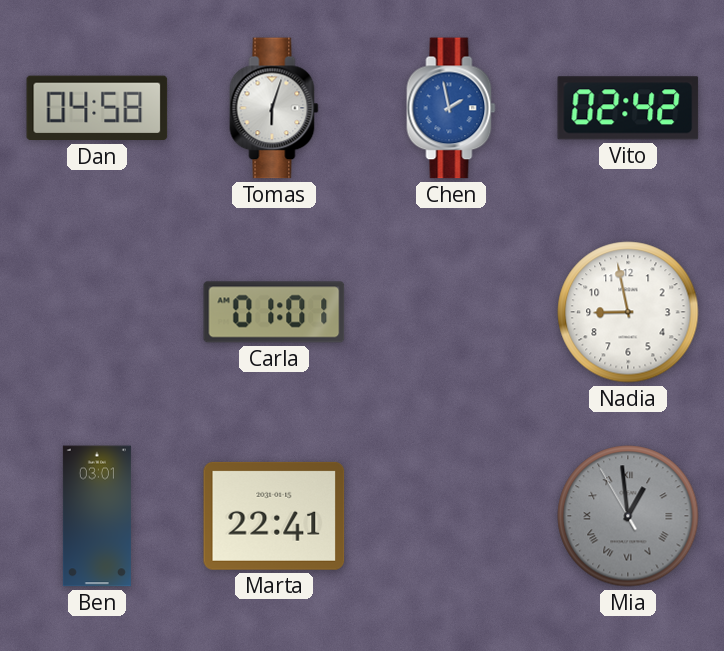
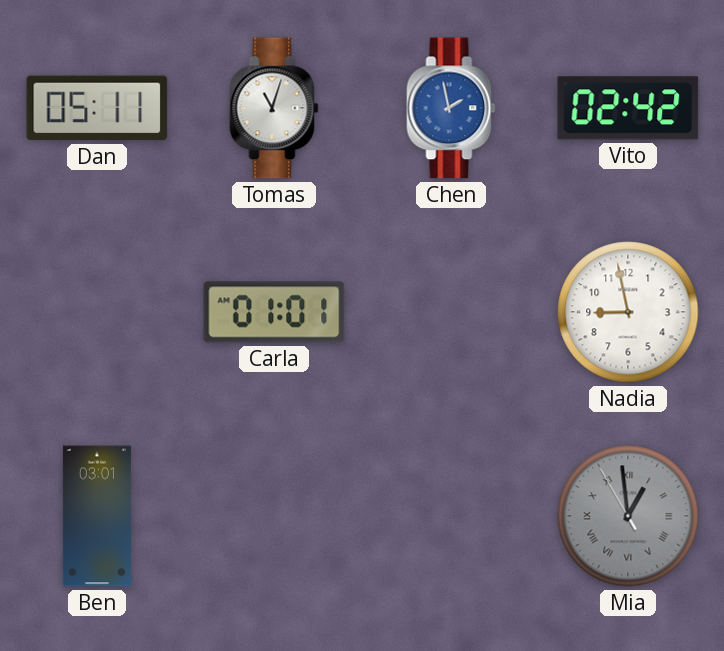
Dan: 04:58 -> 05:11
Tomas: 6:03 -> 11:03
Marta: 22:41 -> none
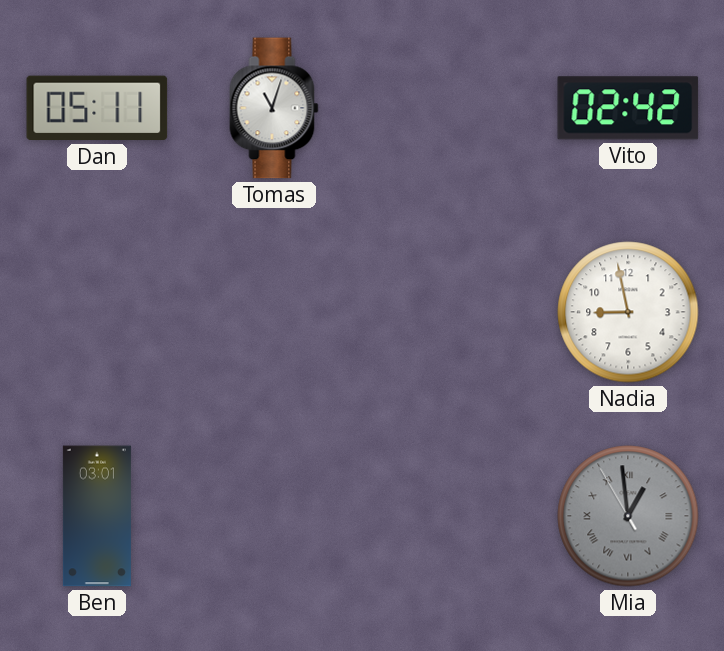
Chen: 1:58 -> none
Carla: 01:01 -> none
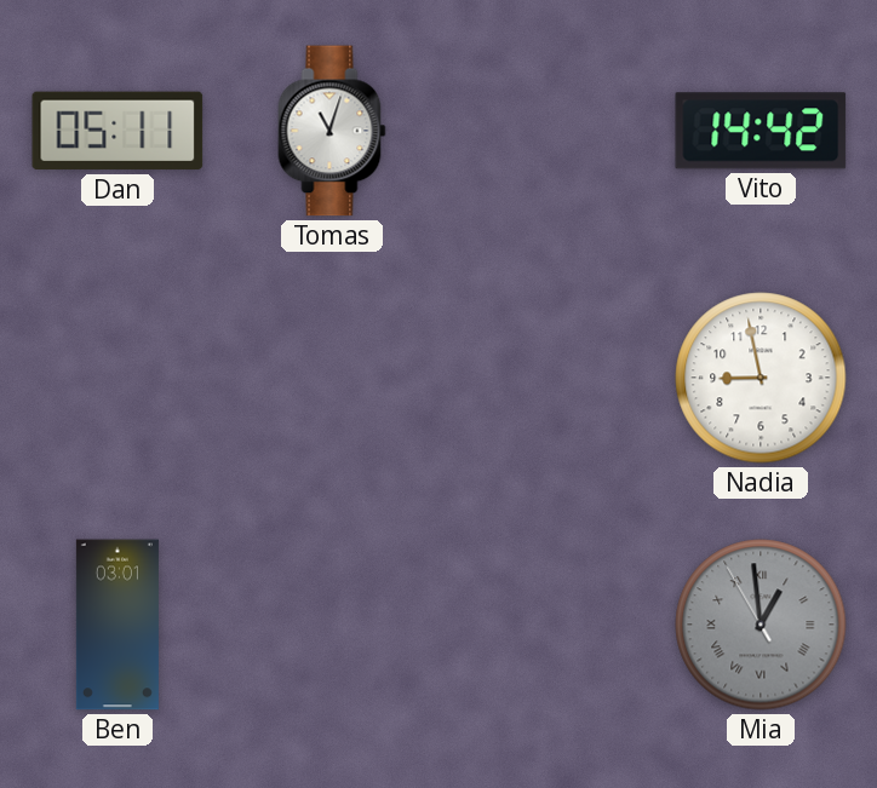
Vito: 02:42 -> 14:42
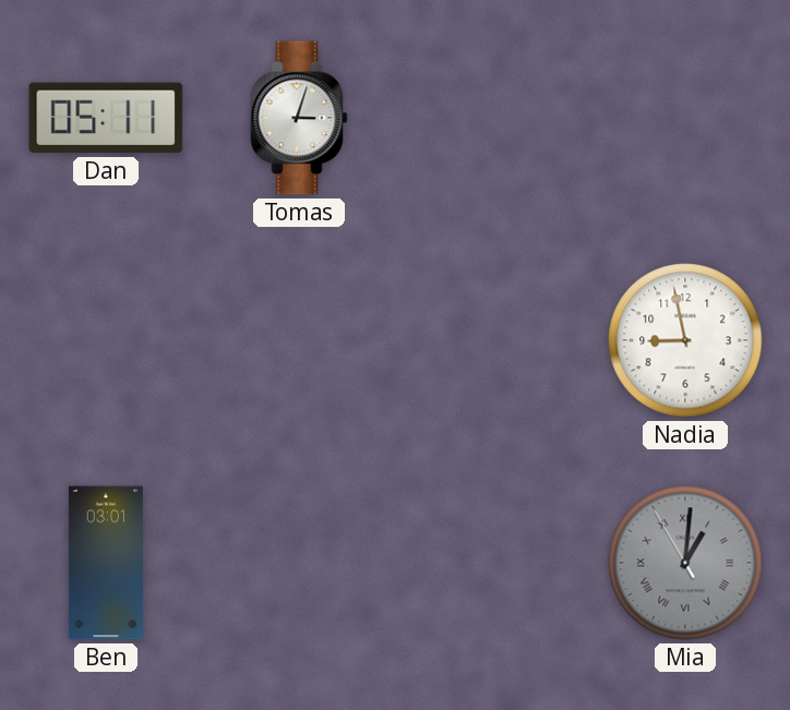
Tomas: 11:03 -> 3:03
Vito: 14:42 -> none
Mia: 12:58 -> 1:00
